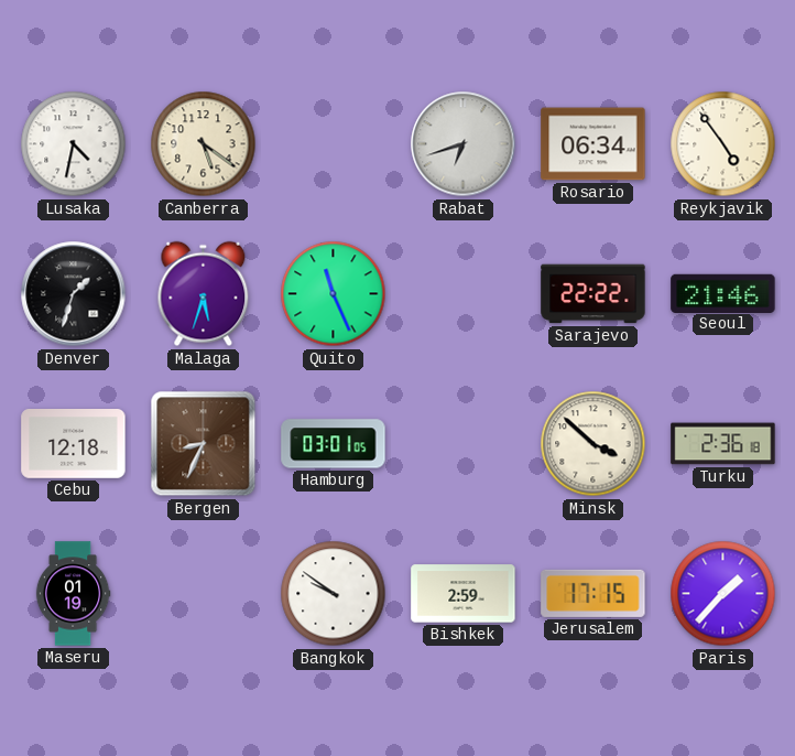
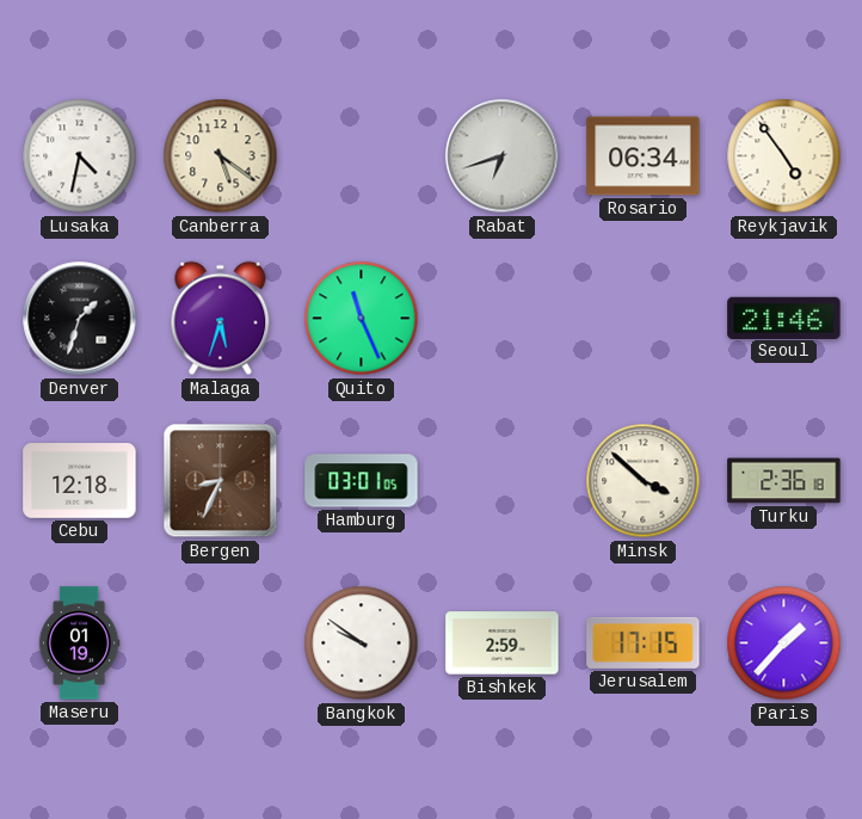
Sarajevo: 22:22 -> none
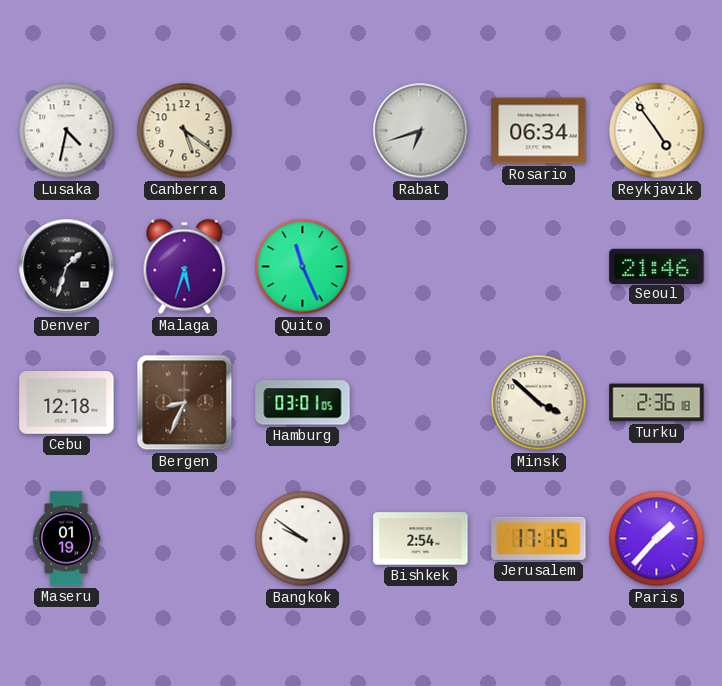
Bishkek: 2:59 -> 2:54
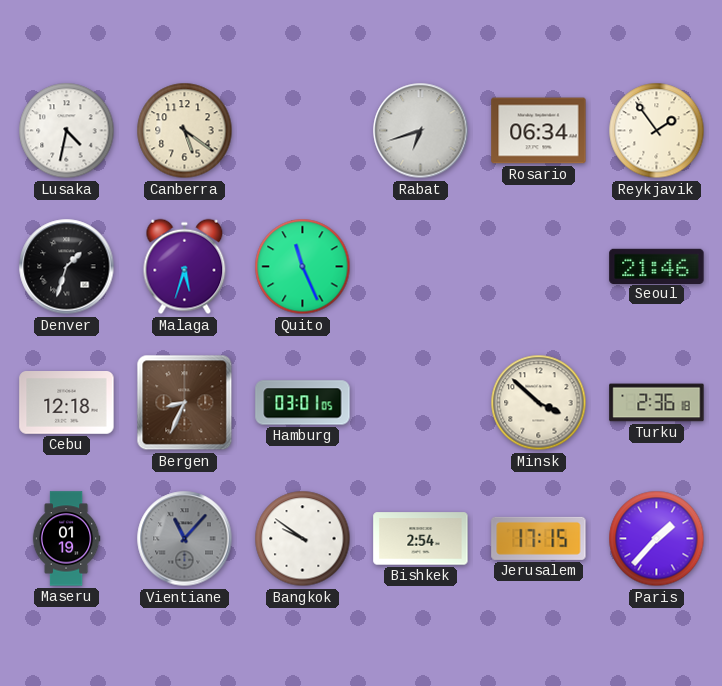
Reykjavik: 4:54 -> 1:54
Vientiane: none -> 11:07
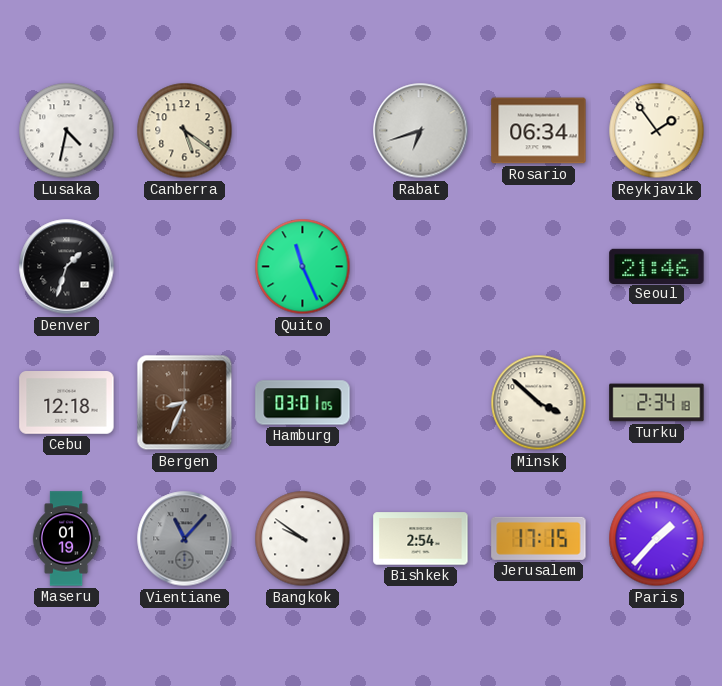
Malaga: 5:33 -> none
Turku: 2:36 -> 2:34
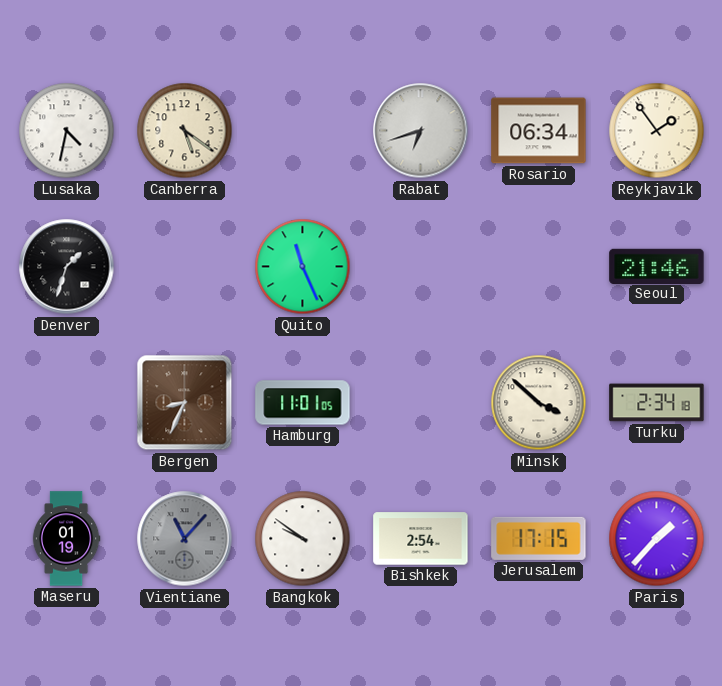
Cebu: 12:18 -> none
Hamburg: 03:01 -> 11:01
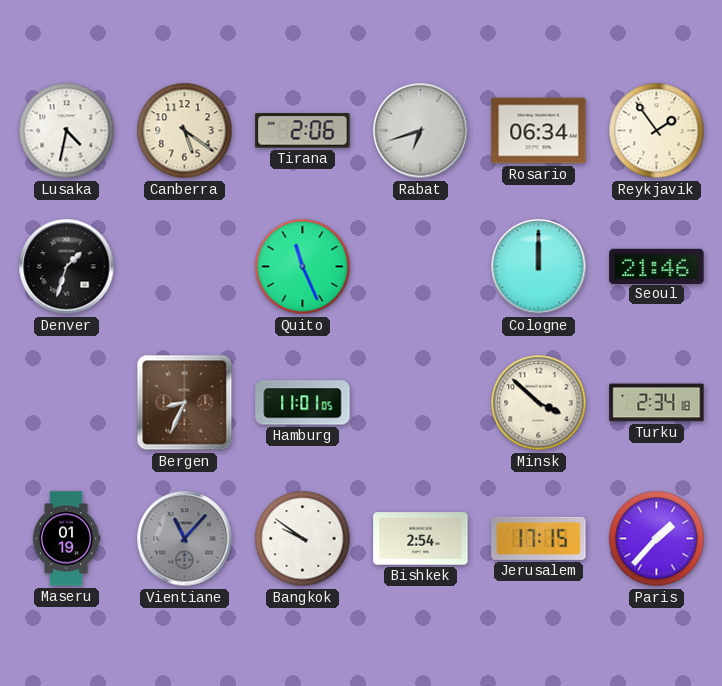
Tirana: none -> 2:06
Cologne: none -> 12:00
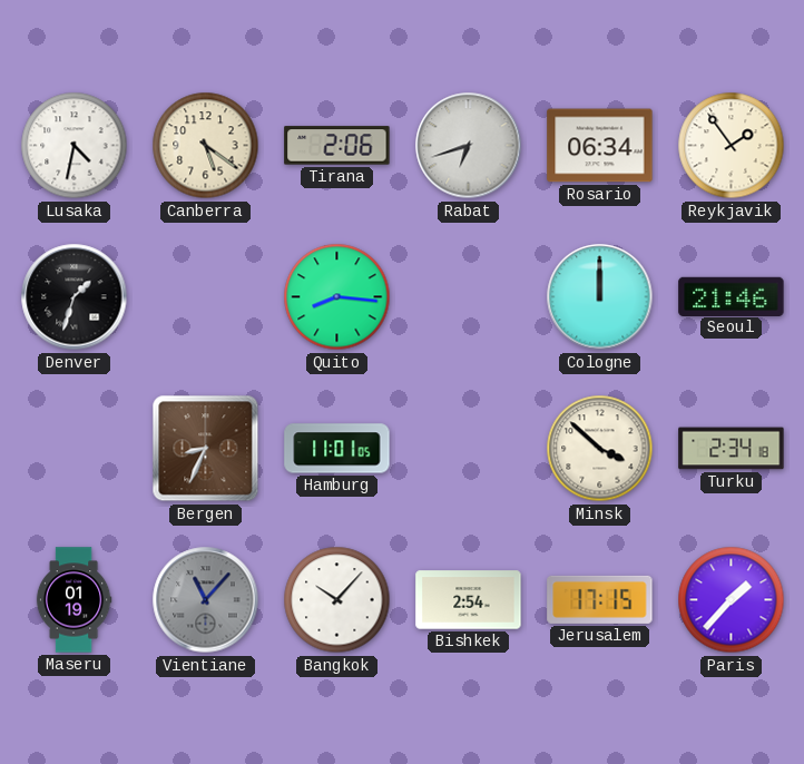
Quito: 11:26 -> 8:16
Bangkok: 9:51 -> 10:07
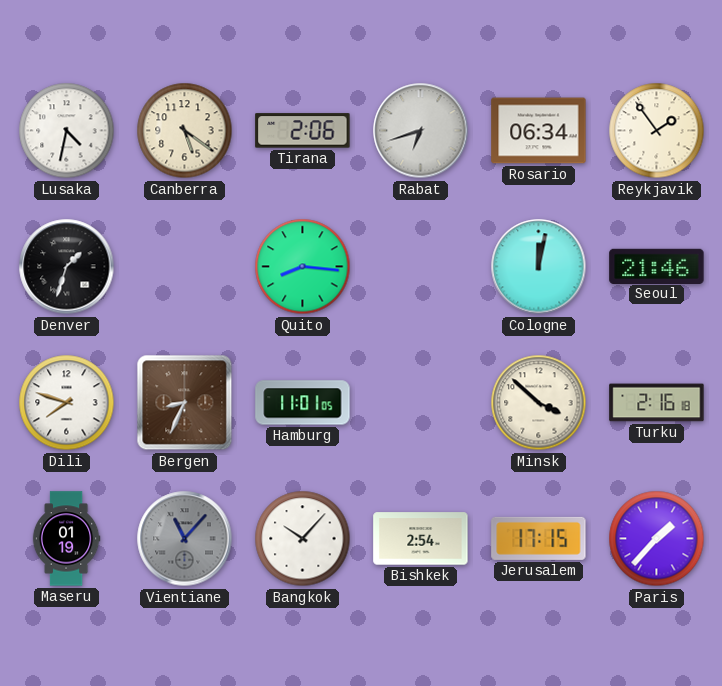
Cologne: 12:00 -> 12:02
Dili: none -> 7:48
Turku: 2:34 -> 2:16
